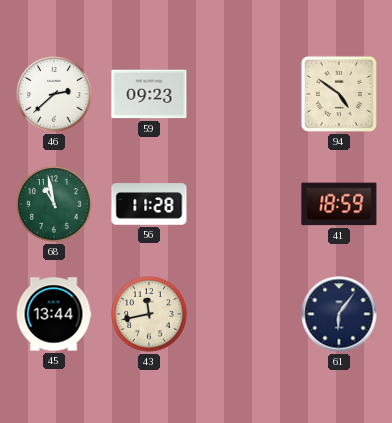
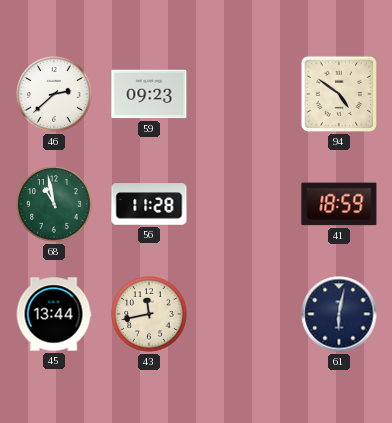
61: 6:06 -> 6:02
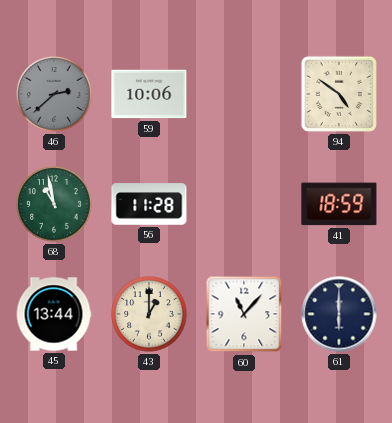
46 dial: white -> grey
59: 09:23 -> 10:06
43: 11:43 -> 1:00
60: none -> 11:07
61: 6:02 -> 6:00
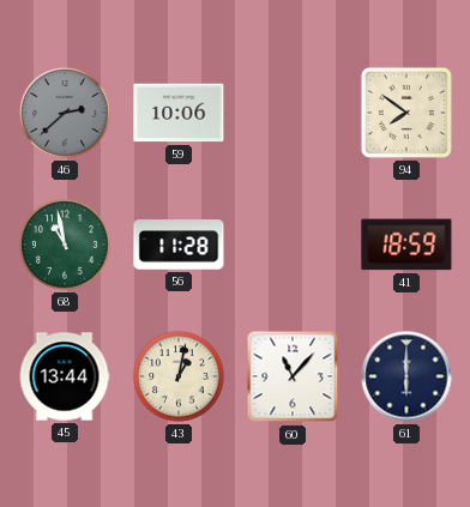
94: 4:51 -> 7:51
43: 1:00 -> 1:02
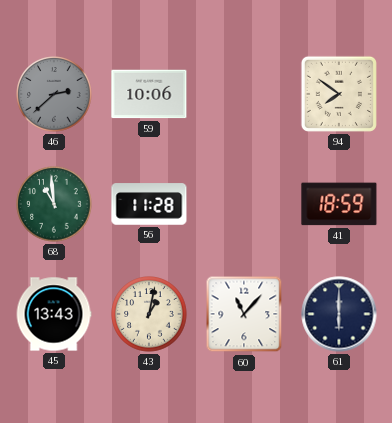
68: 10:58 -> 10:59
45: 13:44 -> 13:43
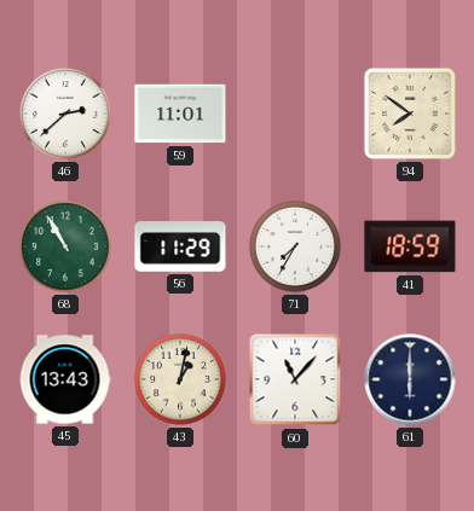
46 dial: grey -> white
59: 10:06 -> 11:01
68: 10:59 -> 10:55
56: 11:28 -> 11:29
71: none -> 7:35
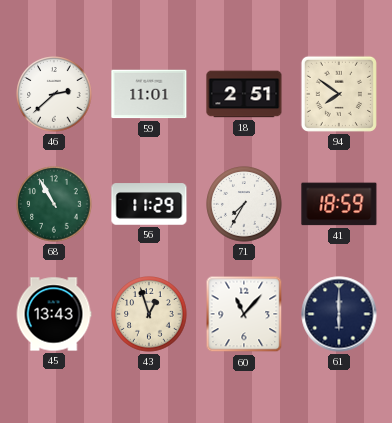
18: none -> 2:51
43: 1:02 -> 12:57
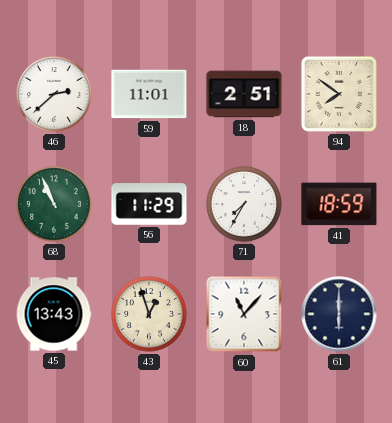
68: 10:55 -> 10:56
